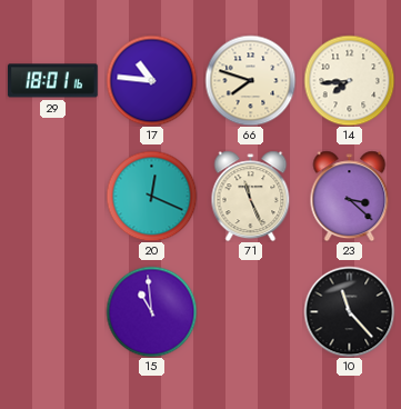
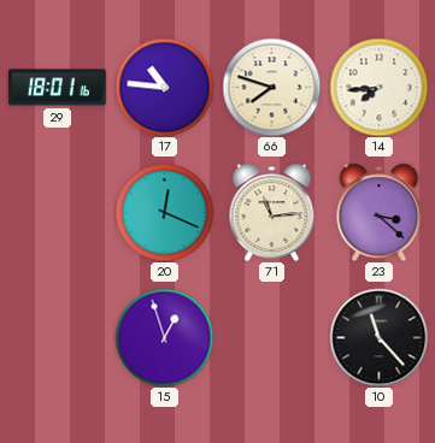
71: 11:26 -> 11:14
15: 10:59 -> 12:57
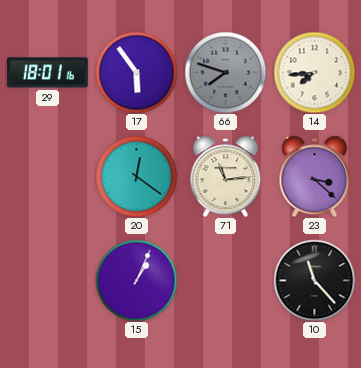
17: 10:46 -> 5:54
66 dial: cream -> grey
20: 12:19 -> 12:21
15: 12:57 -> 1:04
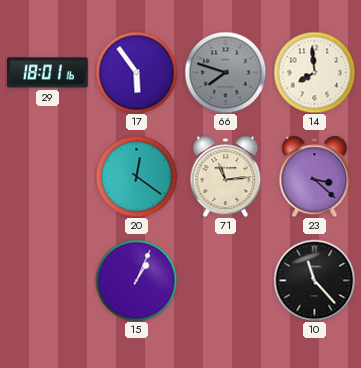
14: 7:44 -> 7:59
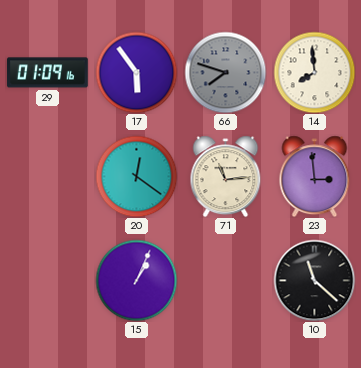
29: 18:01 -> 01:09
23: 3:22 -> 2:59
10: 11:23 -> 11:22
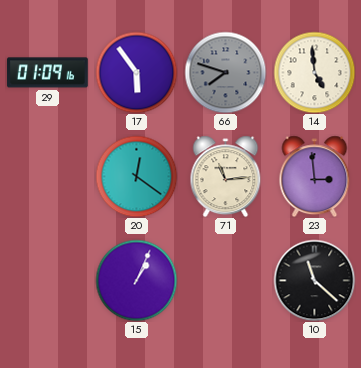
14: 7:59 -> 4:59
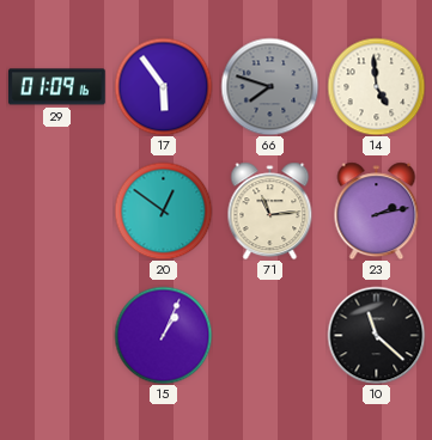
20: 12:21 -> 12:51
23: 2:59 -> 2:13
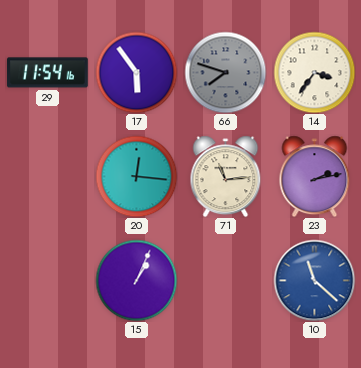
29: 01:09 -> 11:54
14: 4:59 -> 3:36
20: 12:51 -> 12:16
10 dial: black -> blue
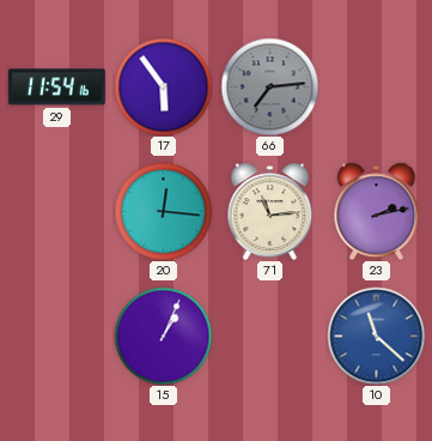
66: 7:48 -> 7:14
14: 3:36 -> none
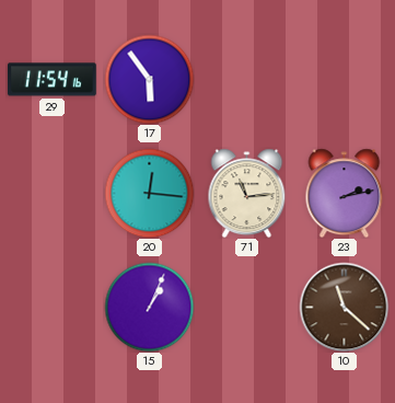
66: 7:14 -> none
10 dial: blue -> brown
